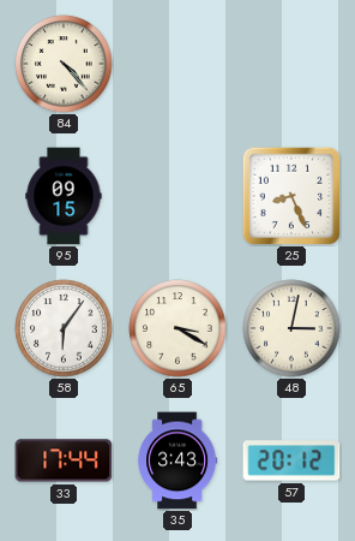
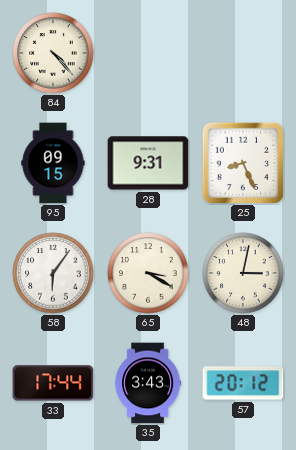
28: none -> 9:31
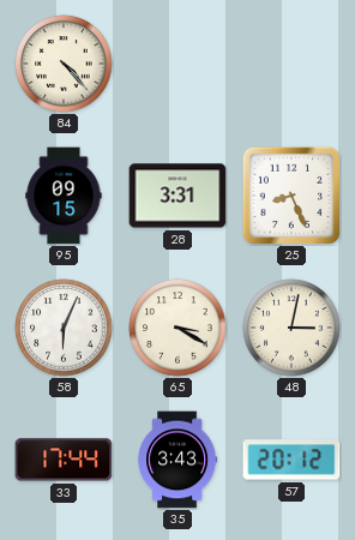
28: 9:31 -> 3:31
58: 6:06 -> 6:04
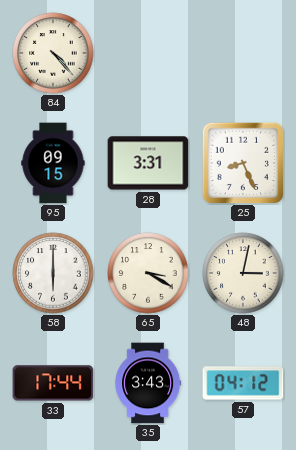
58: 6:04 -> 6:00
57: 20:12 -> 04:12
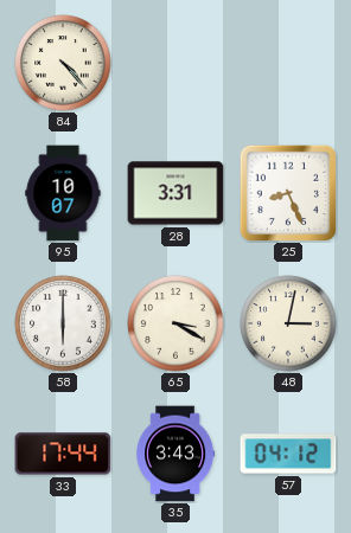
95: 09:15 -> 10:07
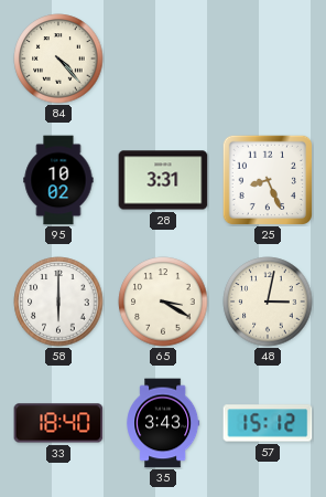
95: 10:07 -> 10:02
33: 17:44 -> 18:40
57: 04:12 -> 15:12
